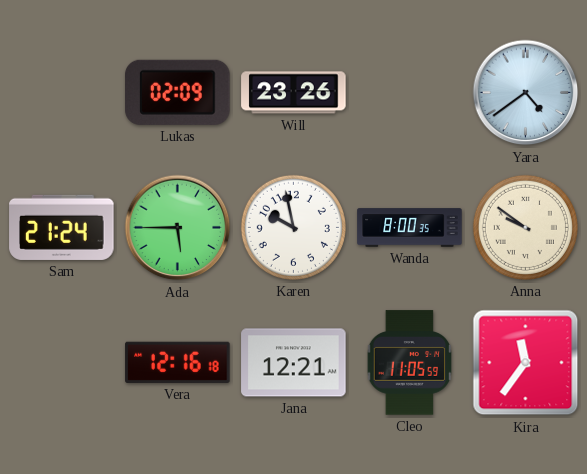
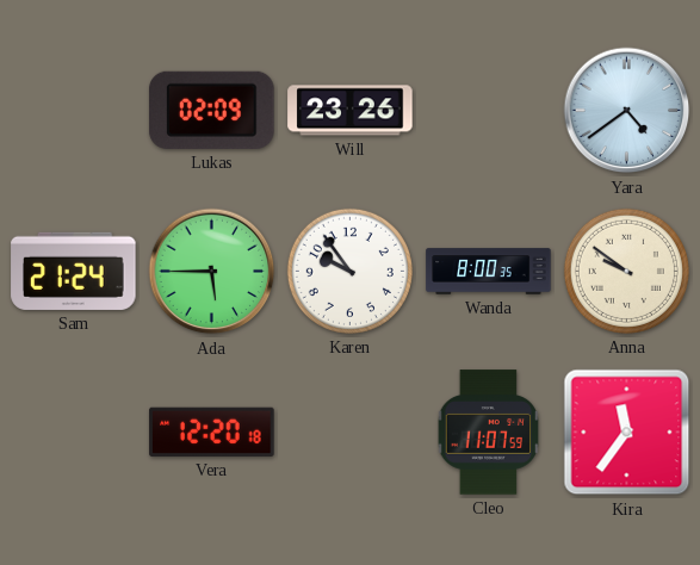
Karen: 9:58 -> 9:54
Vera: 12:16 -> 12:20
Jana: 12:21 -> none
Cleo: 11:05 -> 11:07
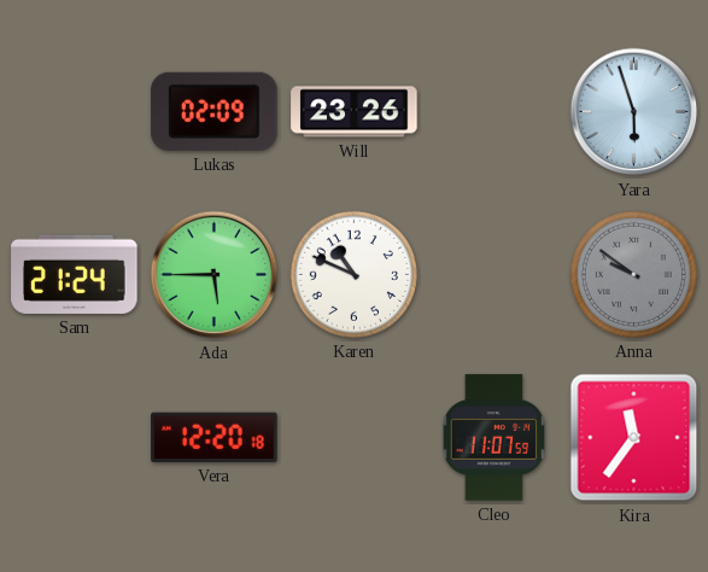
Yara: 4:39 -> 5:57
Karen: 9:54 -> 10:49
Wanda: 8:00 -> none
Anna dial: cream -> grey
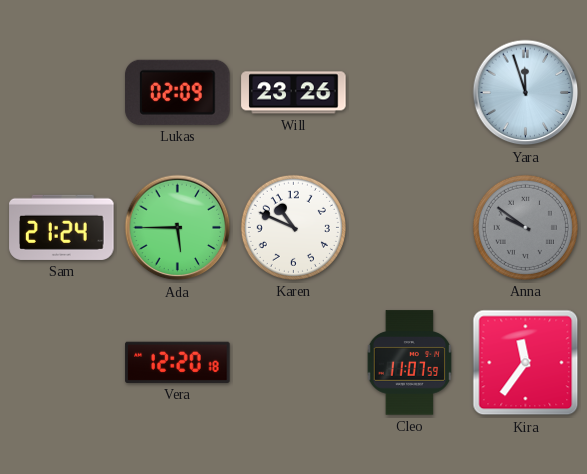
Yara: 5:57 -> 11:57
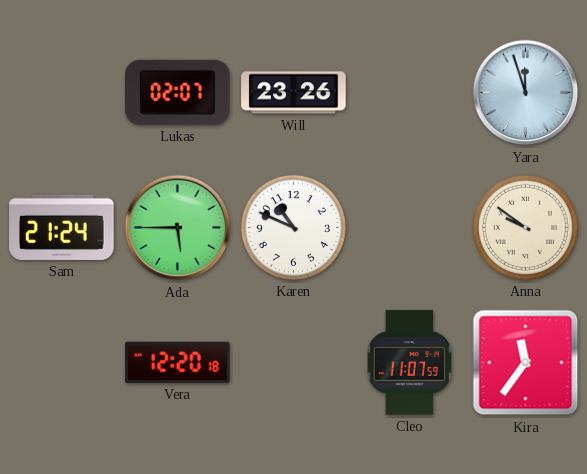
Lukas: 02:09 -> 02:07
Anna dial: grey -> cream
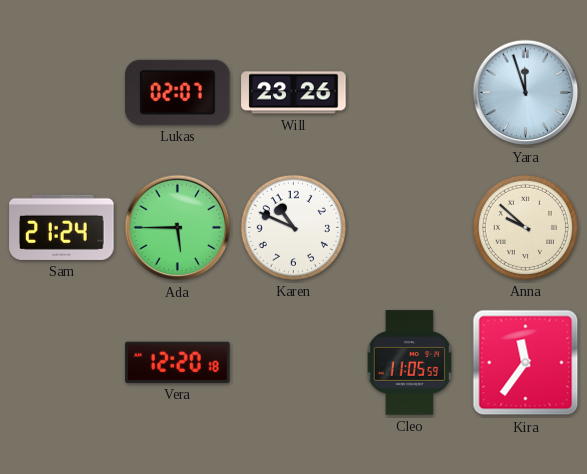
Anna: 9:51 -> 9:52
Cleo: 11:07 -> 11:05
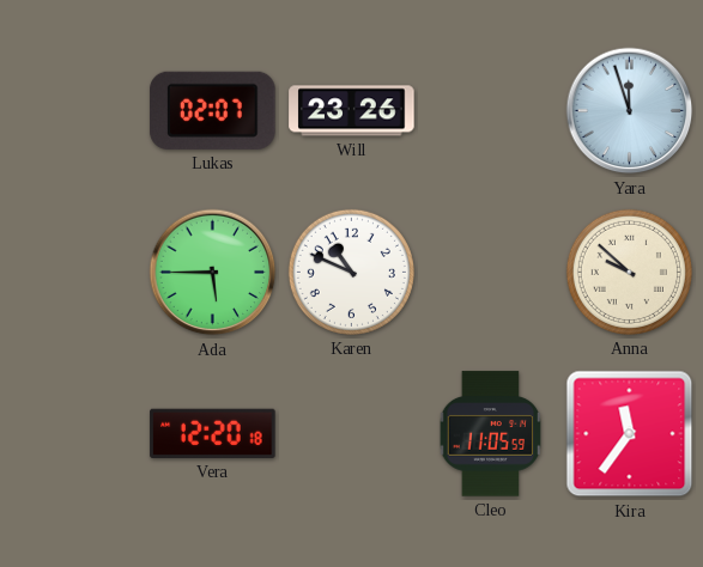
Sam: 21:24 -> none
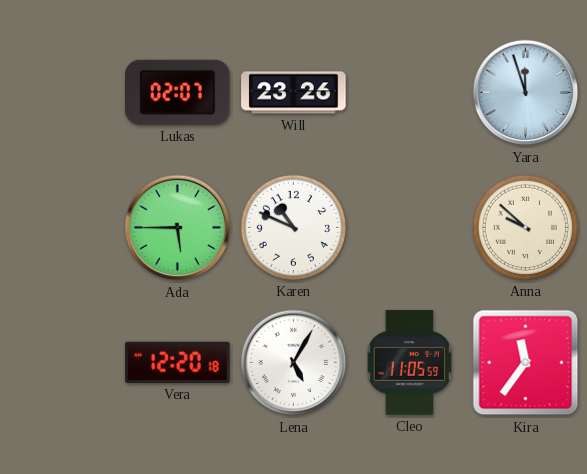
Lena: none -> 5:05
